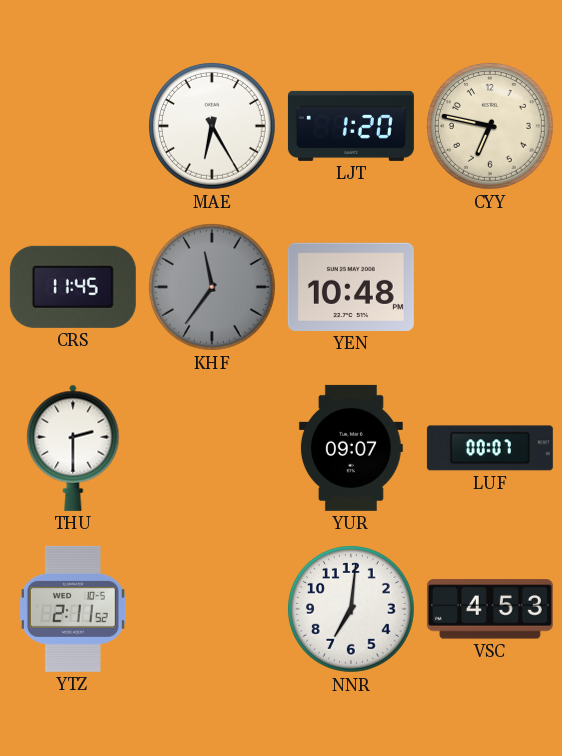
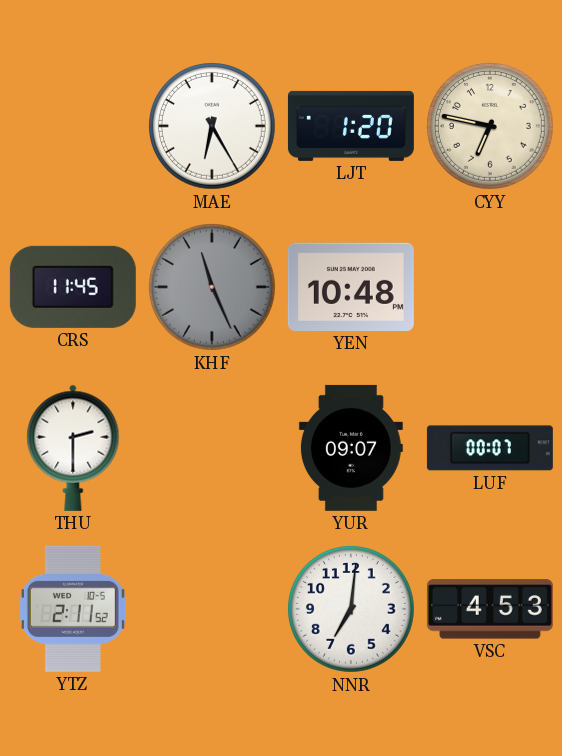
KHF: 11:36 -> 11:26
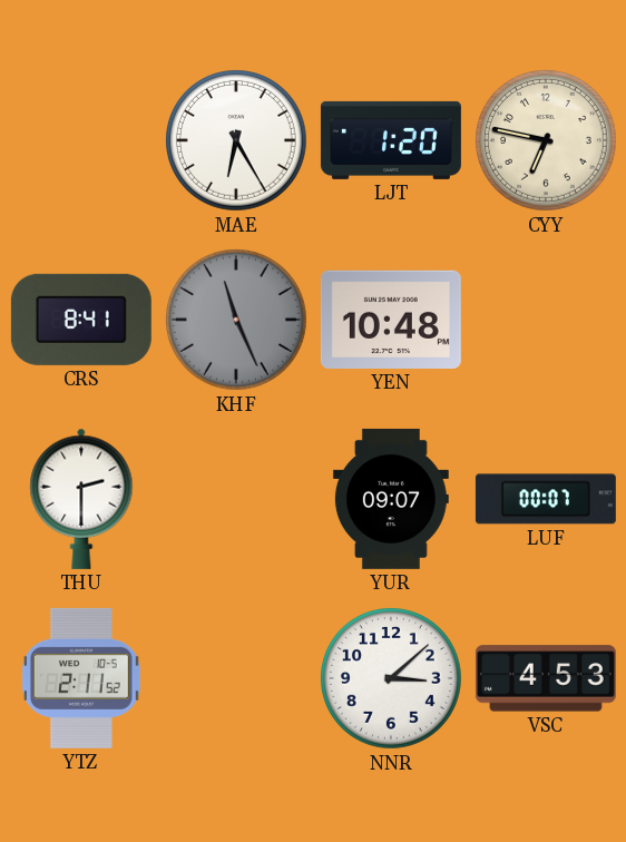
CRS: 11:45 -> 8:41
NNR: 7:01 -> 3:08
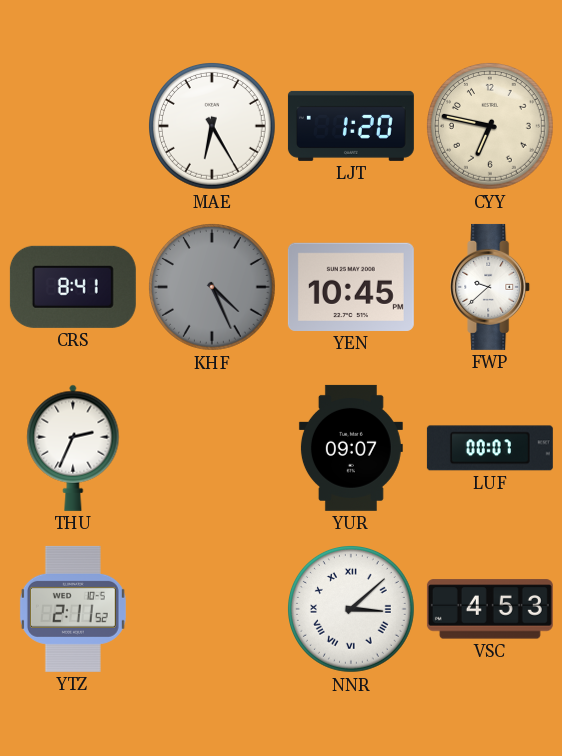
KHF: 11:26 -> 4:26
YEN: 10:48 -> 10:45
FWP: none -> 9:38
THU: 2:30 -> 2:34
NNR numerals: Arabic -> Roman
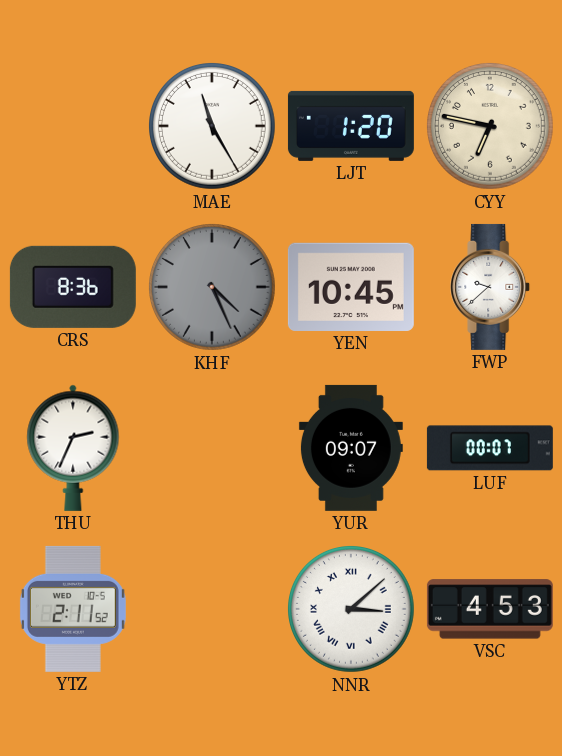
MAE: 6:25 -> 11:25
CRS: 8:41 -> 8:36
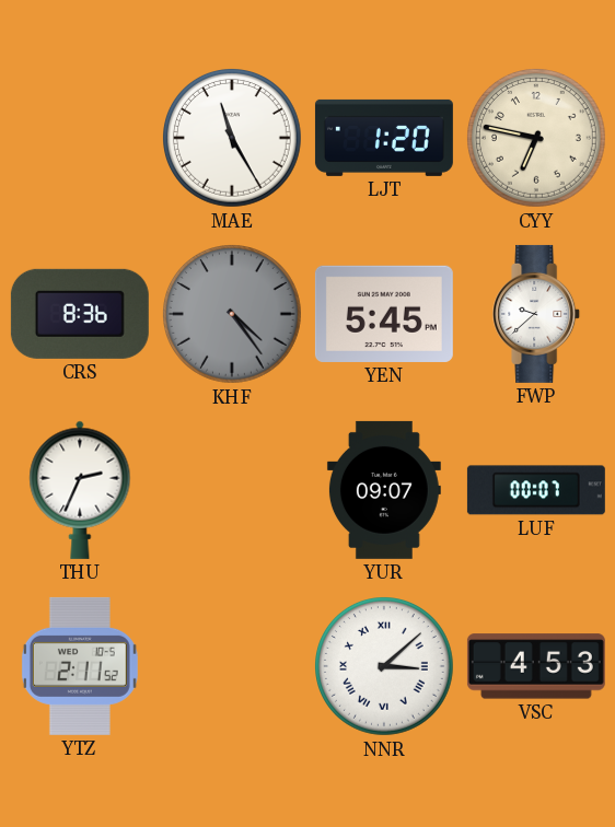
KHF: 4:26 -> 4:24
YEN: 10:45 -> 5:45
